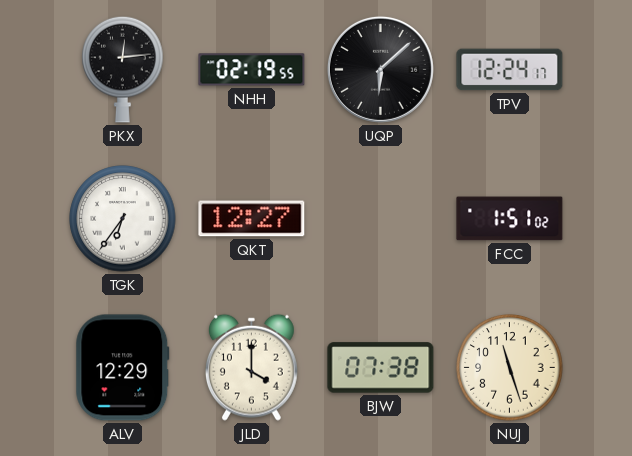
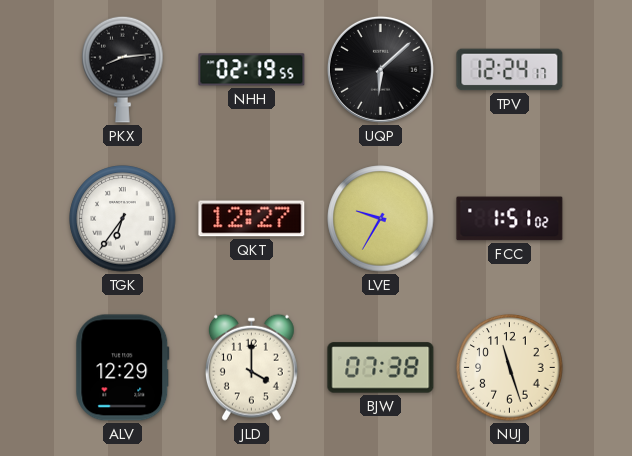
PKX: 12:14 -> 8:14
LVE: none -> 9:35
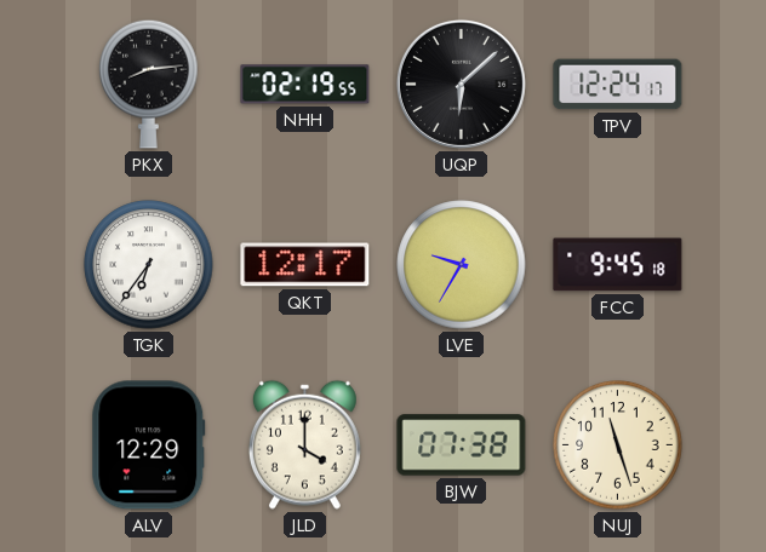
QKT: 12:27 -> 12:17
FCC: 1:51 -> 9:45
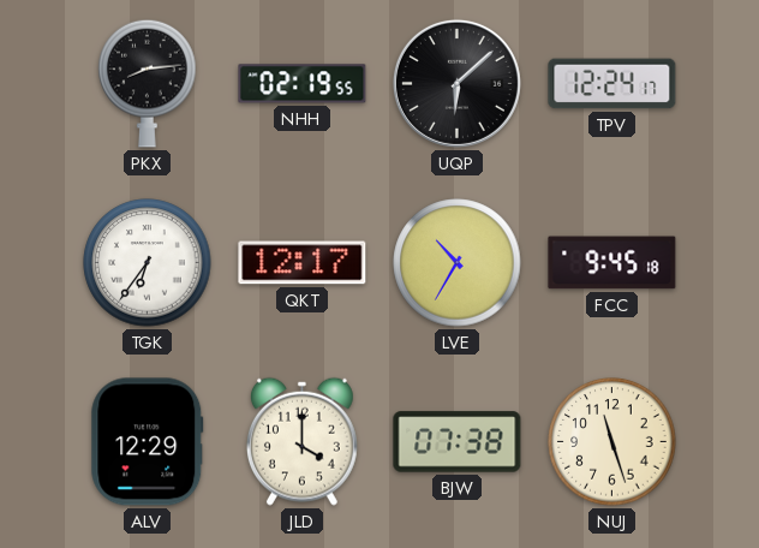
LVE: 9:35 -> 10:35
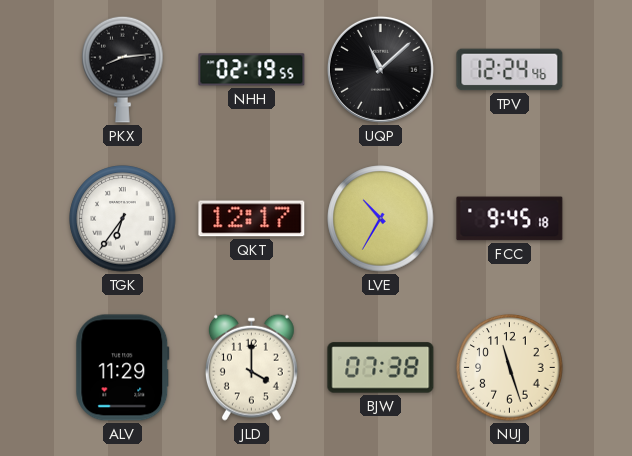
UQP: 6:08 -> 11:08
TPV: 12:24:17 -> 12:24:46
ALV: 12:29 -> 11:29
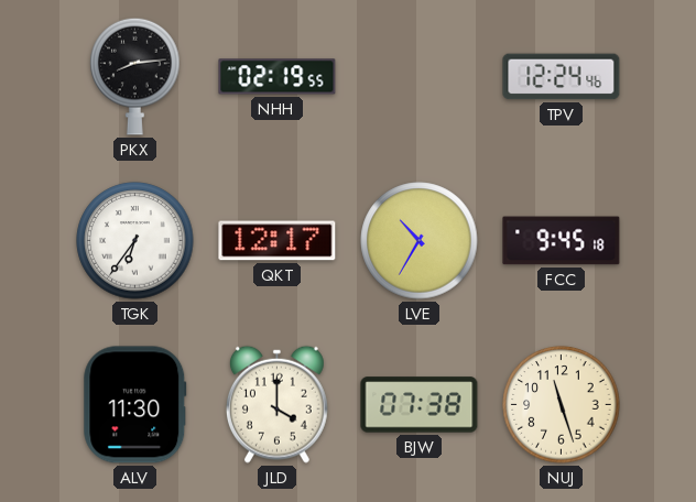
UQP: 11:08 -> none
ALV: 11:29 -> 11:30
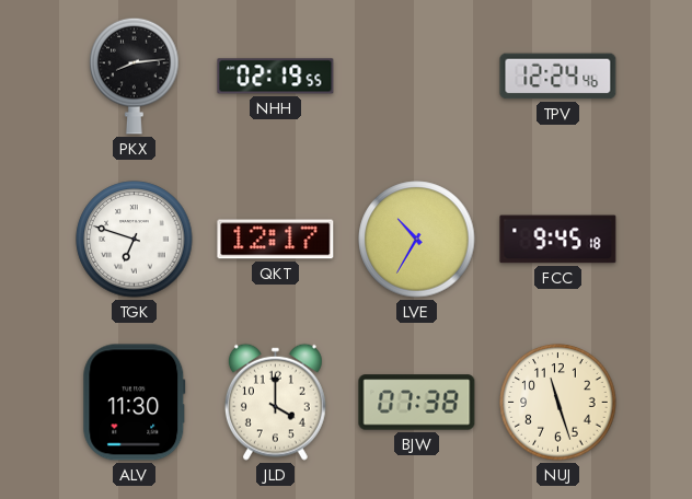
TGK: 6:36 -> 6:48
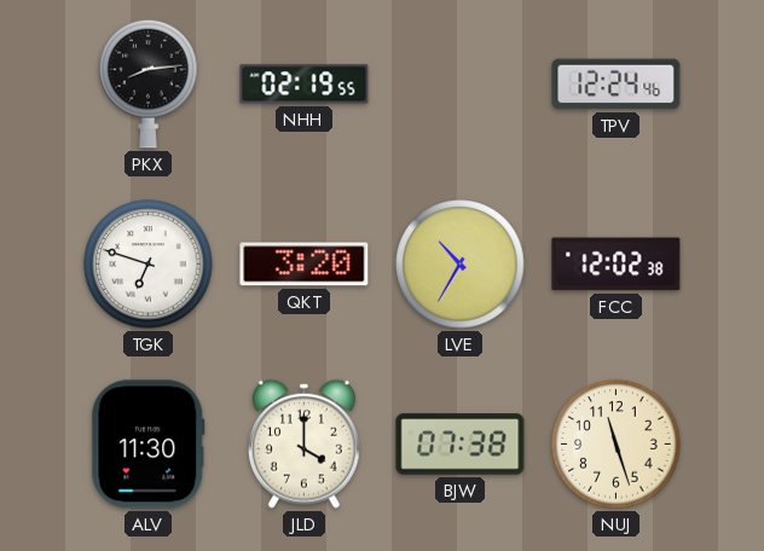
QKT: 12:17 -> 3:20
FCC: 9:45 -> 12:02
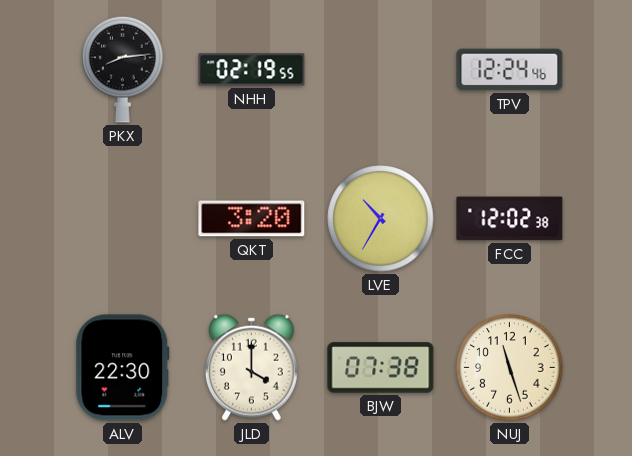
TGK: 6:48 -> none
ALV: 11:30 -> 22:30
